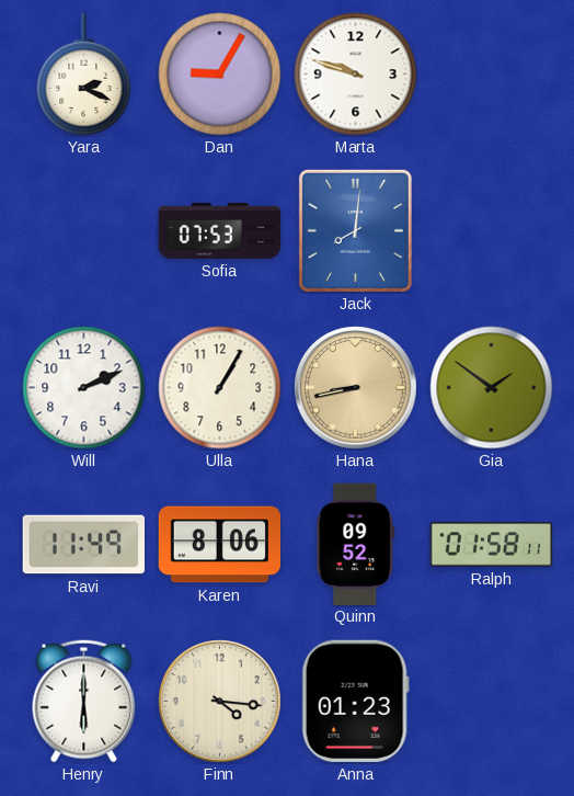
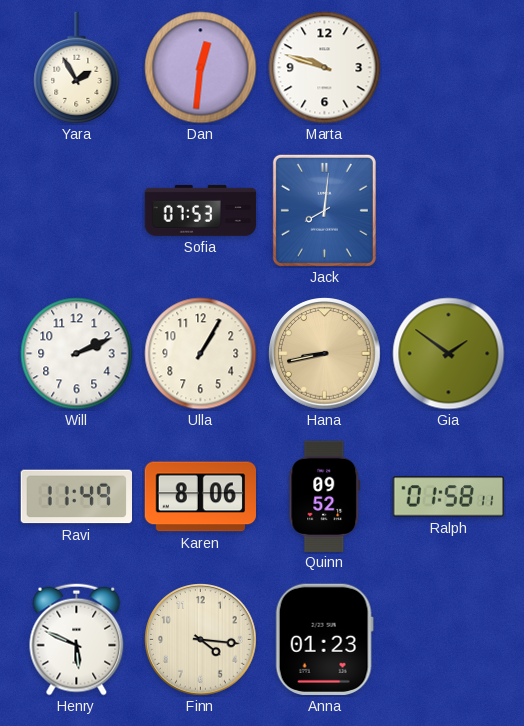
Yara: 2:19 -> 1:55
Dan: 9:05 -> 12:31
Henry: 6:00 -> 5:49
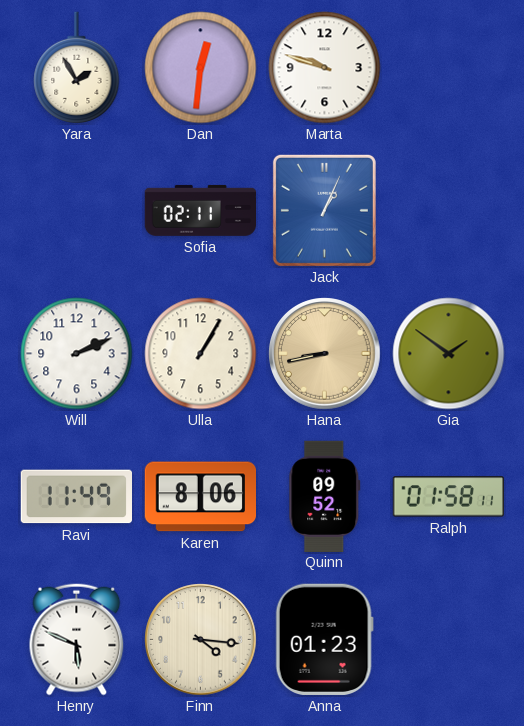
Sofia: 07:53 -> 02:11
Jack: 8:01 -> 1:04
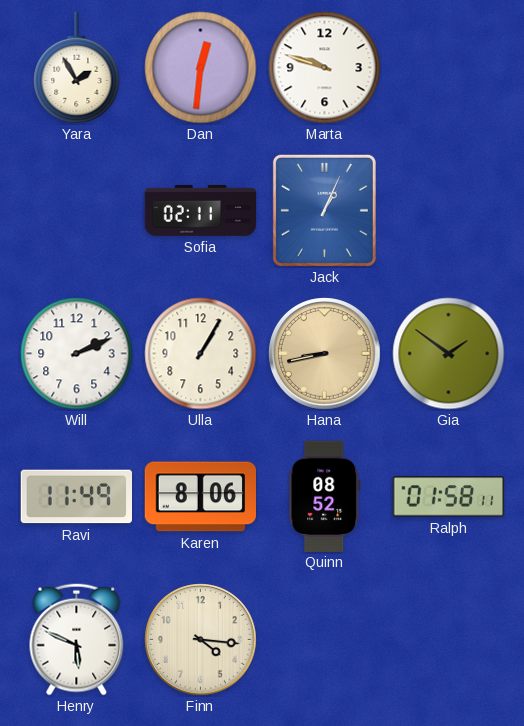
Quinn: 09:52 -> 08:52
Anna: 01:23 -> none
